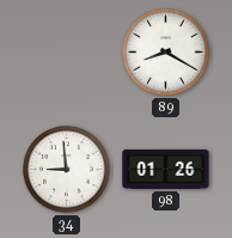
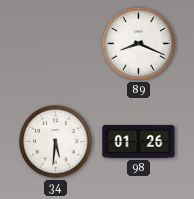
89: 8:20 -> 8:19
34: 8:59 -> 5:31
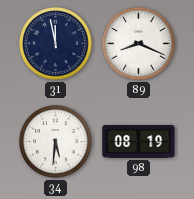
31: none -> 11:58
98: 01:26 -> 08:19
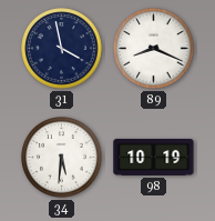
31: 11:58 -> 3:58
98: 08:19 -> 10:19
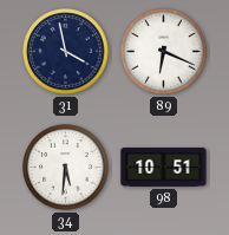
89: 8:19 -> 6:19
98: 10:19 -> 10:51
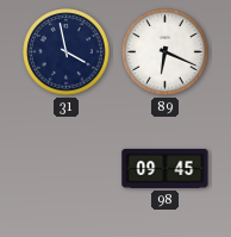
34: 5:31 -> none
98: 10:51 -> 09:45
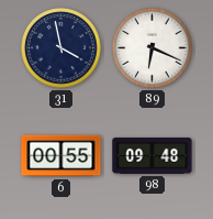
6: none -> 00:55
98: 09:45 -> 09:48
